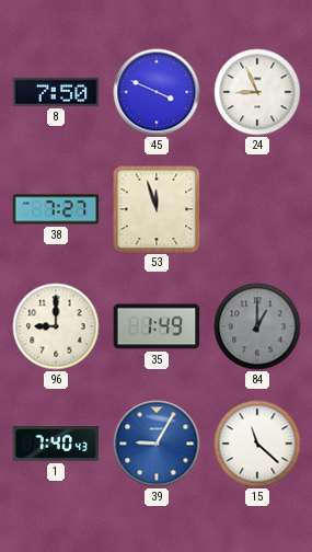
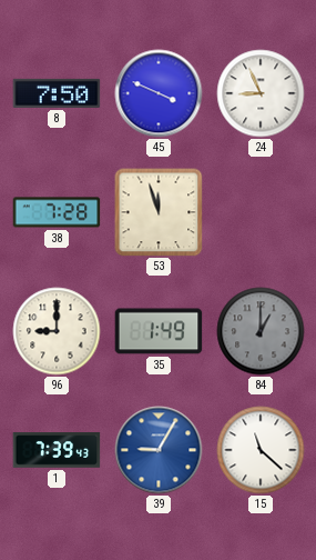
38: 7:27 -> 7:28
1: 7:40 -> 7:39
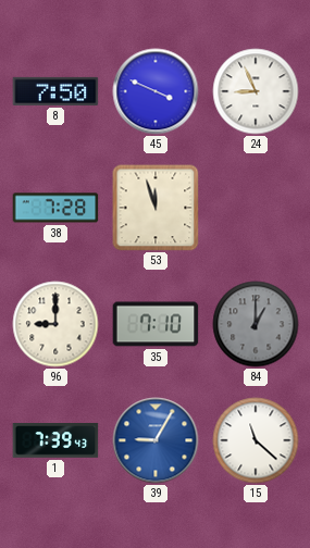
35: 1:49 -> 7:10
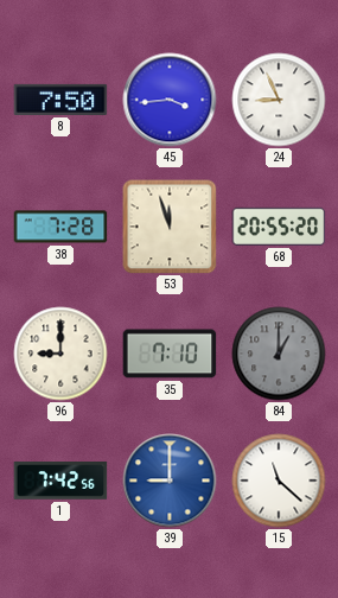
45: 3:49 -> 3:44
68: none -> 20:55
1: 7:39 -> 7:42
39: 9:05 -> 9:00
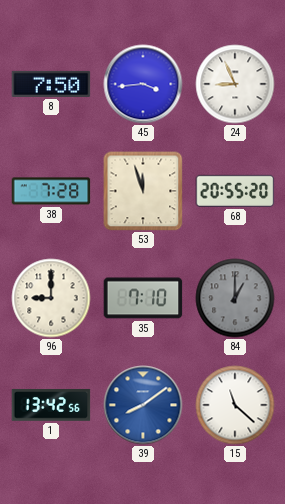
1: 7:42 -> 13:42
39: 9:00 -> 8:09
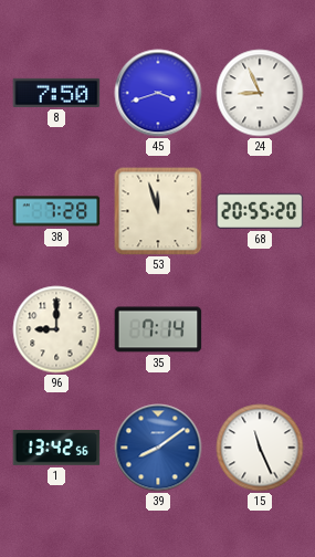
45: 3:44 -> 3:42
35: 7:10 -> 7:14
84: 1:00 -> none
15: 11:22 -> 11:26
